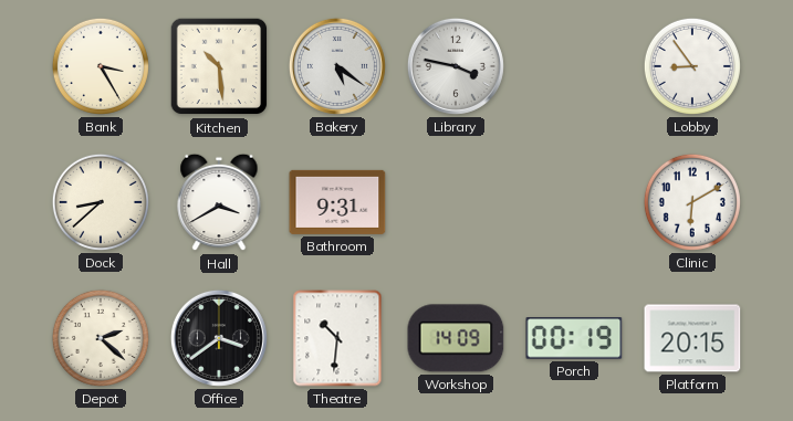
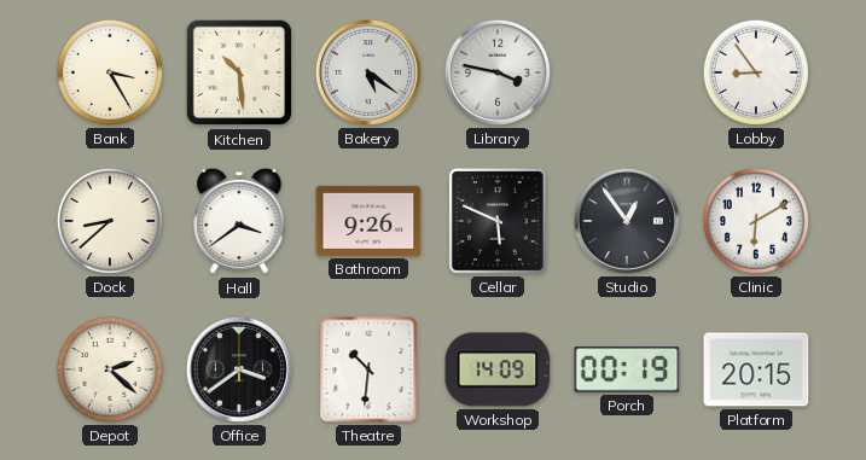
Hall: 3:40 -> 3:39
Bathroom: 9:31 -> 9:26
Cellar: none -> 5:49
Studio: none -> 12:54
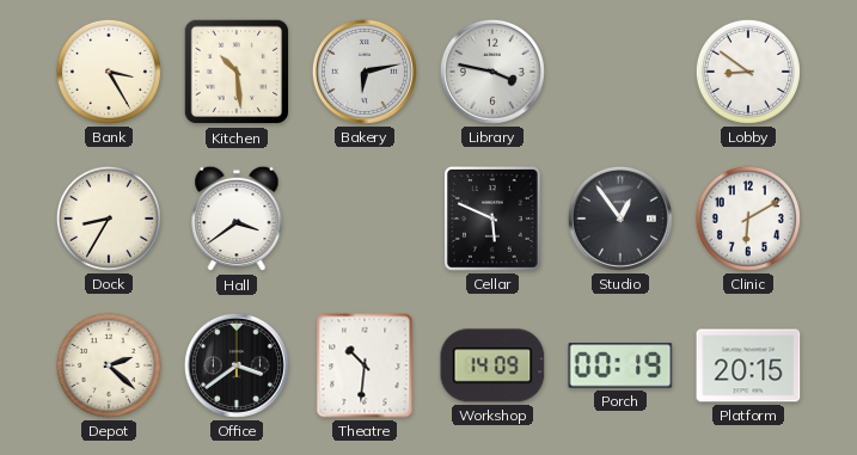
Bakery: 5:21 -> 6:13
Lobby: 8:54 -> 8:51
Dock: 8:38 -> 8:35
Bathroom: 9:26 -> none
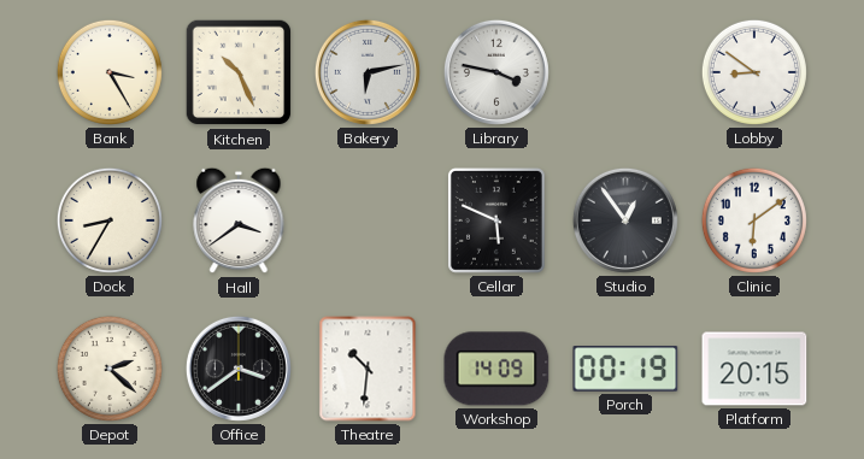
Kitchen: 10:29 -> 10:26
Clinic: 6:10 -> 6:09
